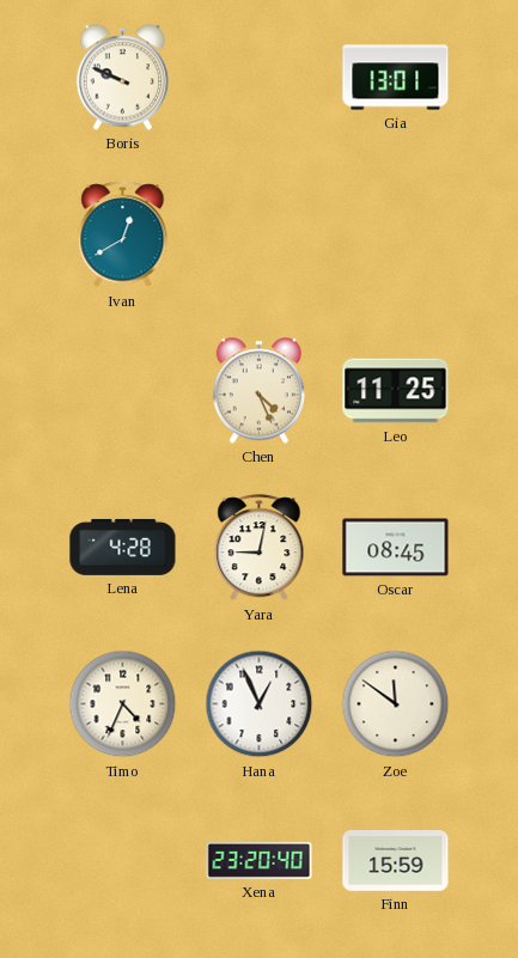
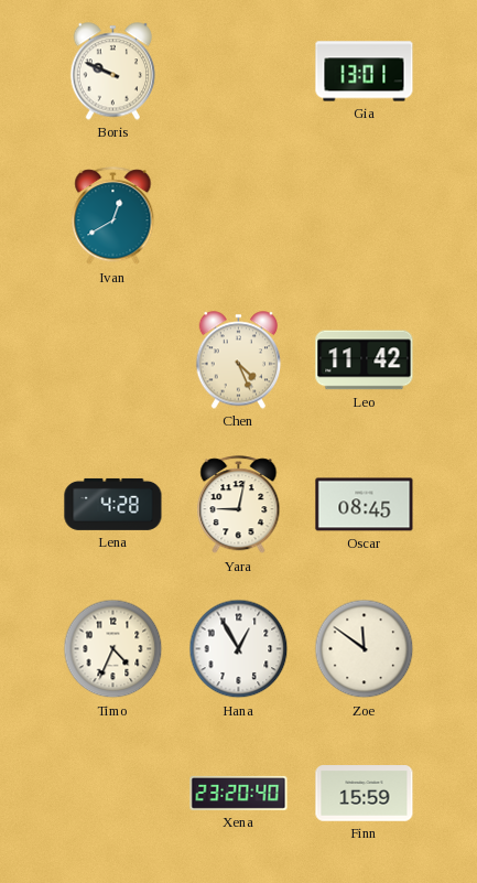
Leo: 11:25 -> 11:42
Hana: 12:56 -> 12:55
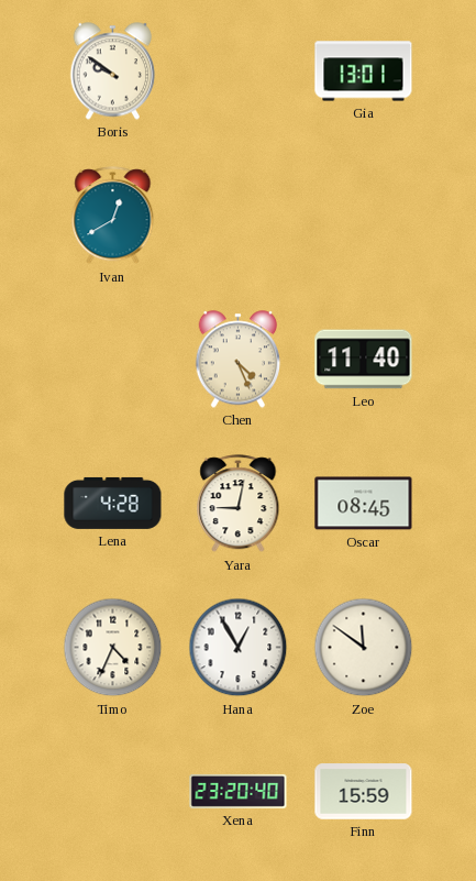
Boris: 9:49 -> 9:51
Leo: 11:42 -> 11:40
